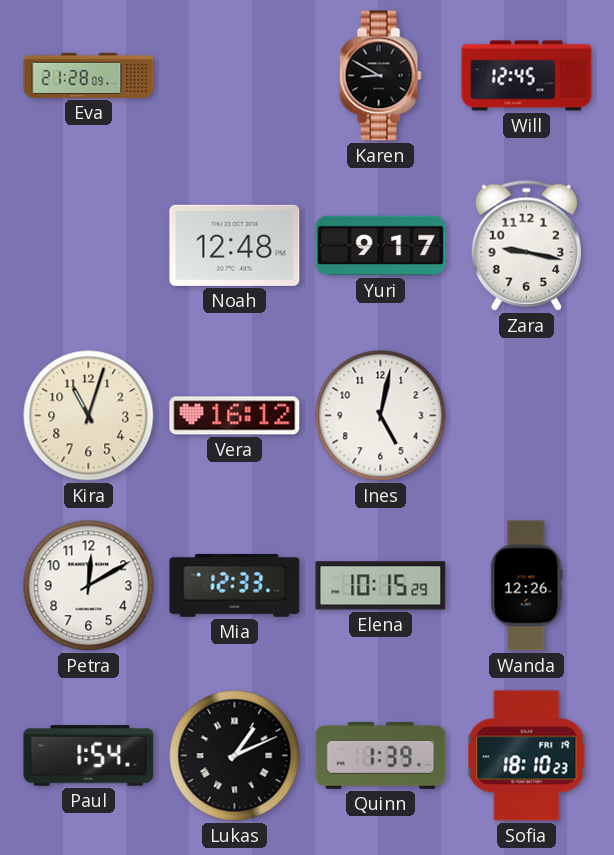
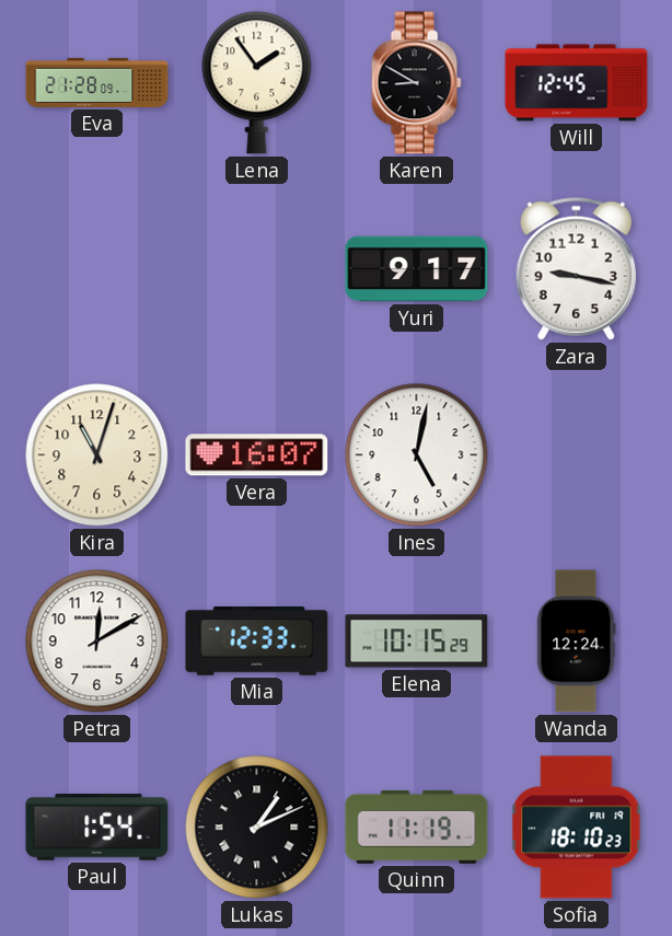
Lena: none -> 1:54
Noah: 12:48 -> none
Vera: 16:12 -> 16:07
Wanda: 12:26 -> 12:24
Quinn: 1:39 -> 11:19
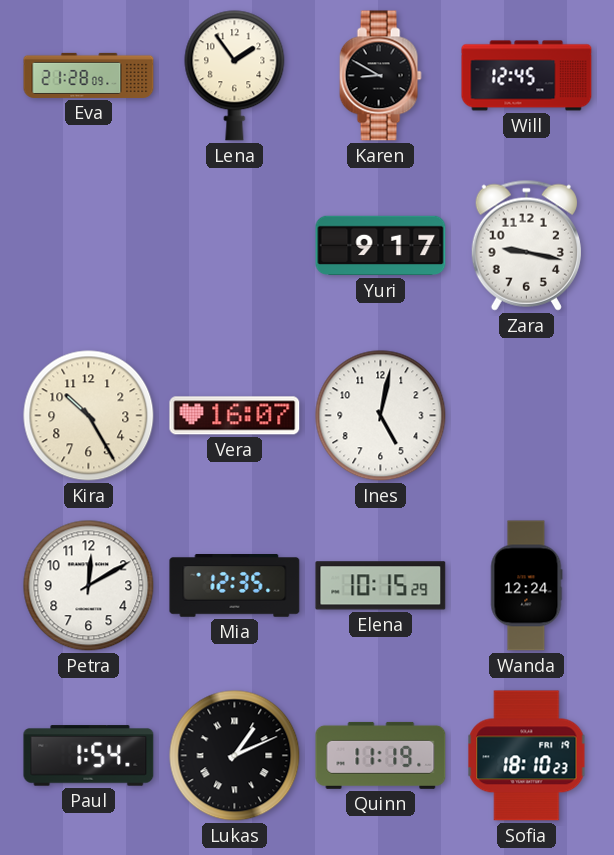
Kira: 11:03 -> 10:25
Mia: 12:33 -> 12:35
